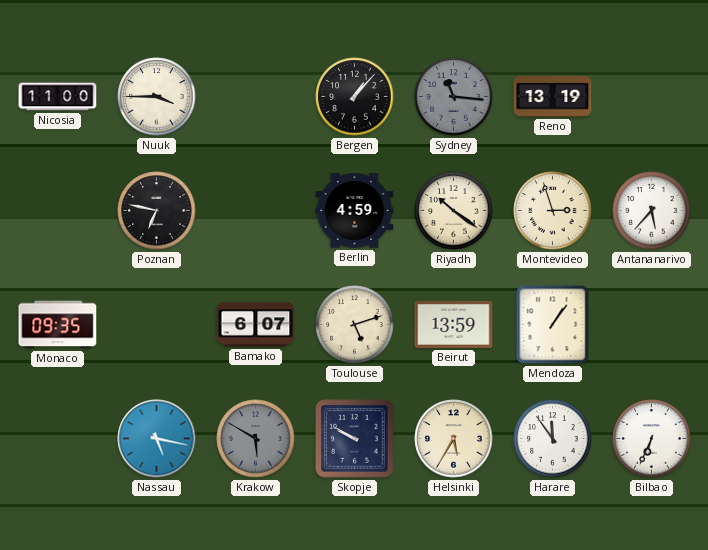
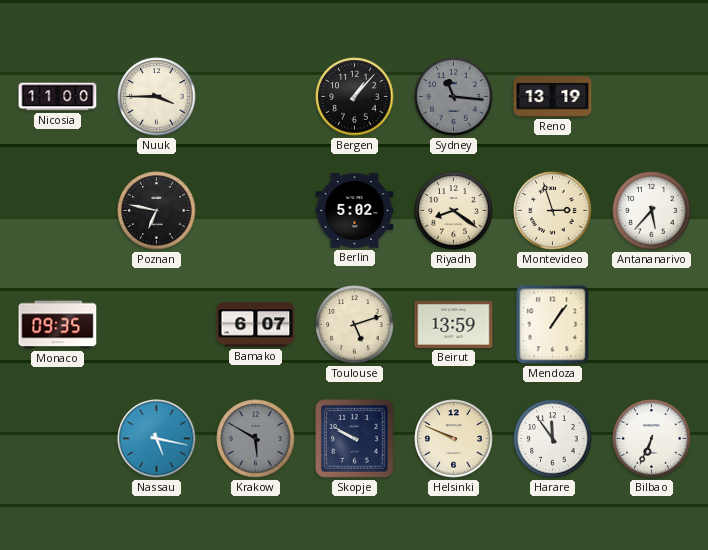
Berlin: 4:59 -> 5:02
Riyadh: 10:21 -> 8:21
Helsinki: 5:35 -> 9:49
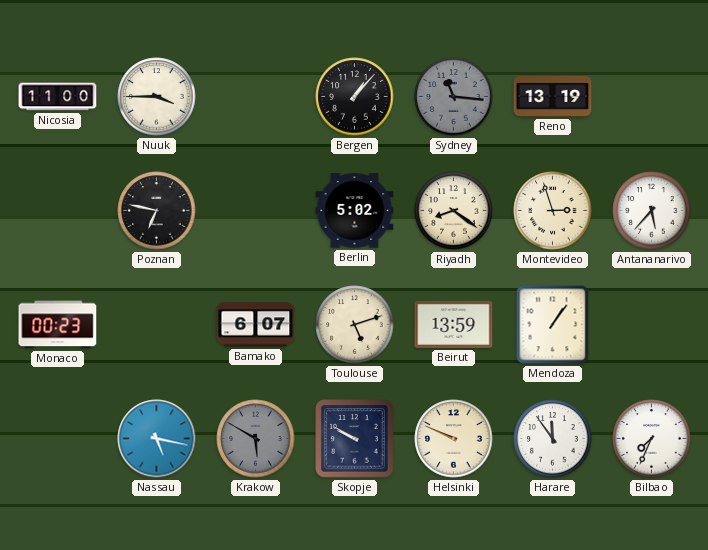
Monaco: 09:35 -> 00:23
Bilbao: 6:34 -> 7:34
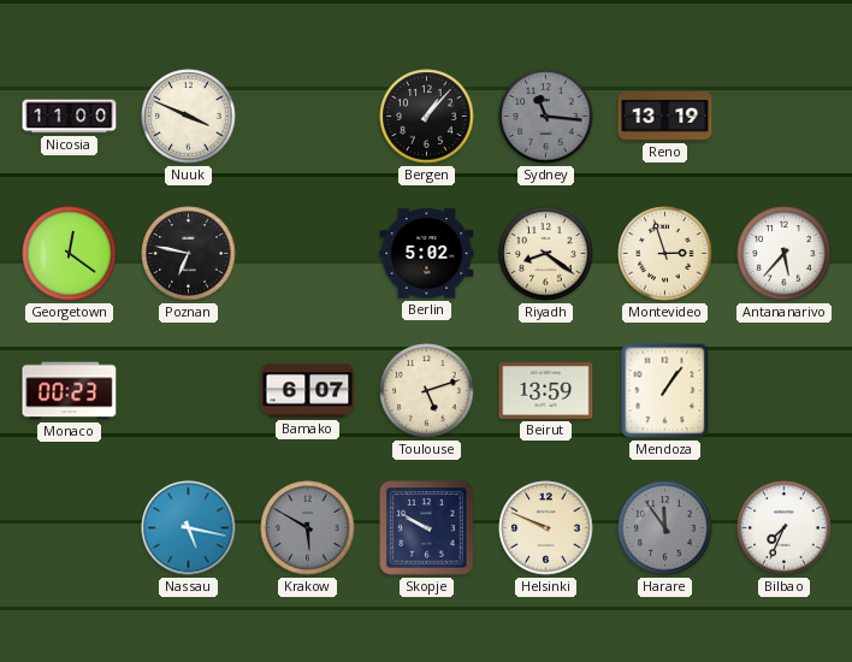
Nuuk: 3:45 -> 3:49
Georgetown: none -> 12:21
Harare dial: white -> grey
